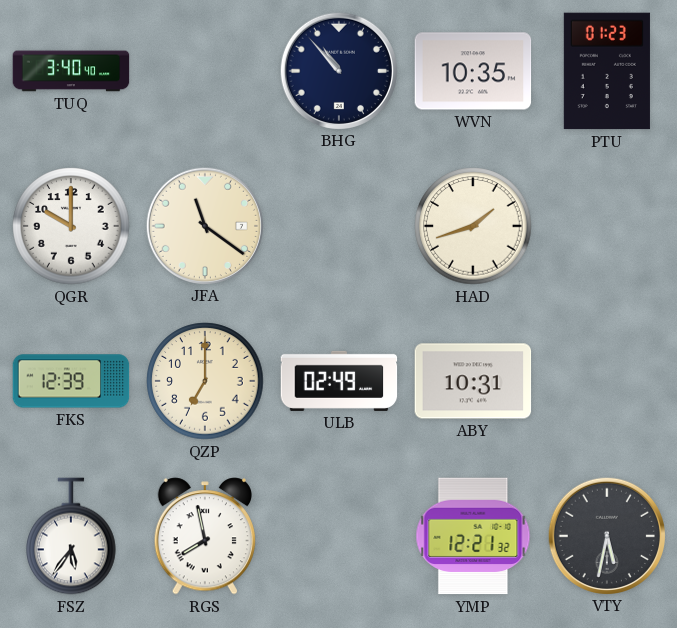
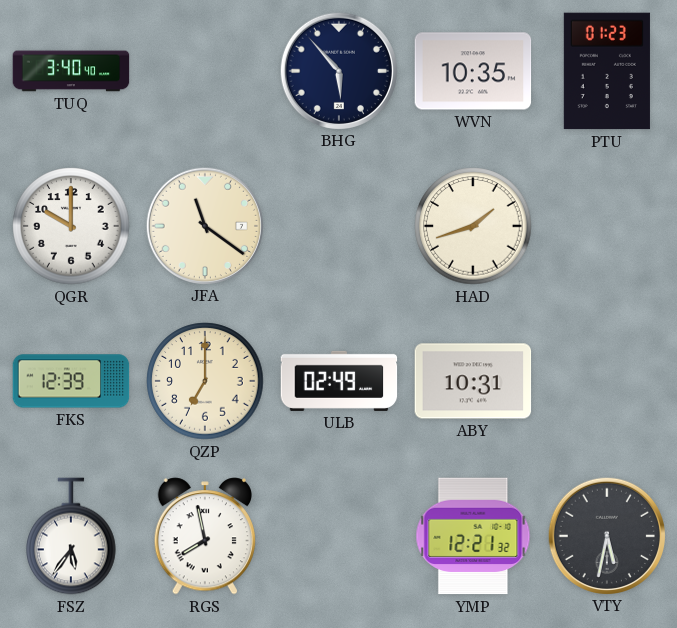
BHG: 10:53 -> 5:53
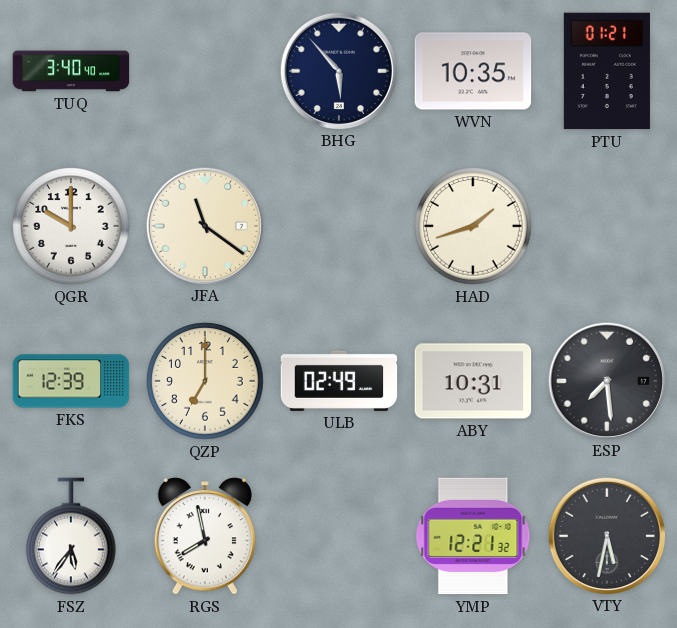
PTU: 01:23 -> 01:21
ESP: none -> 7:29
